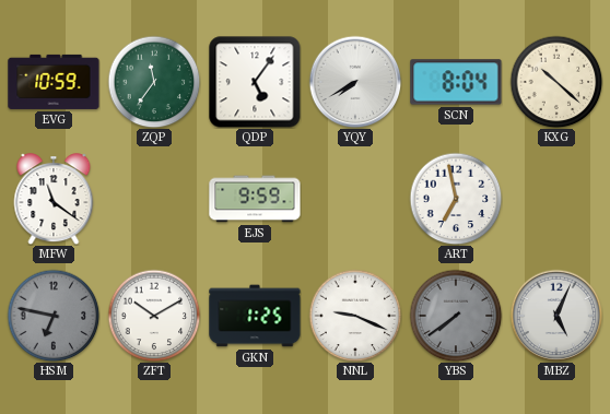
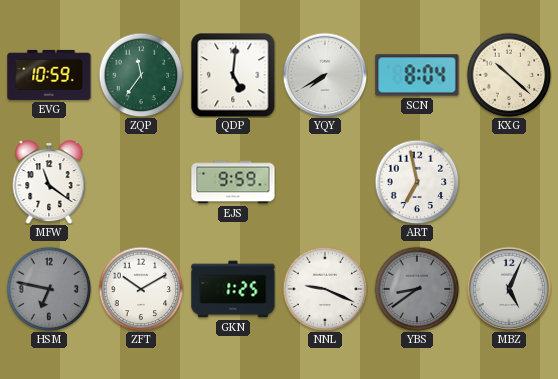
QDP: 5:06 -> 5:01
YBS: 7:39 -> 8:39
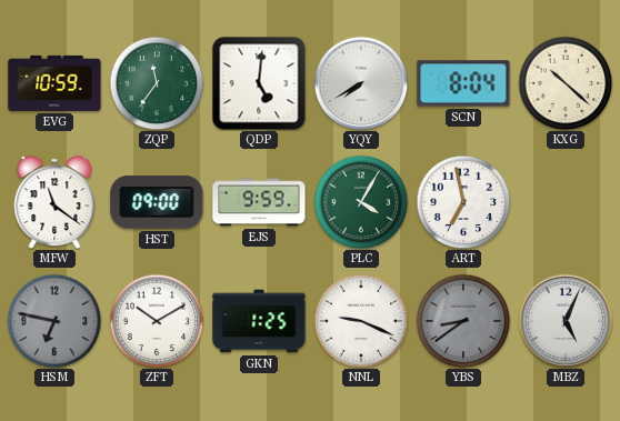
HST: none -> 09:00
PLC: none -> 4:05
